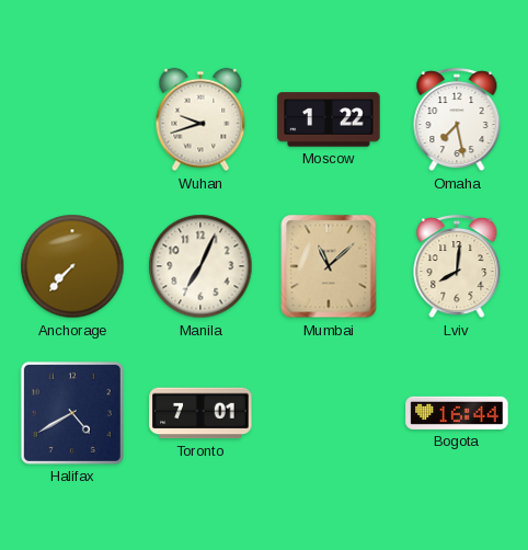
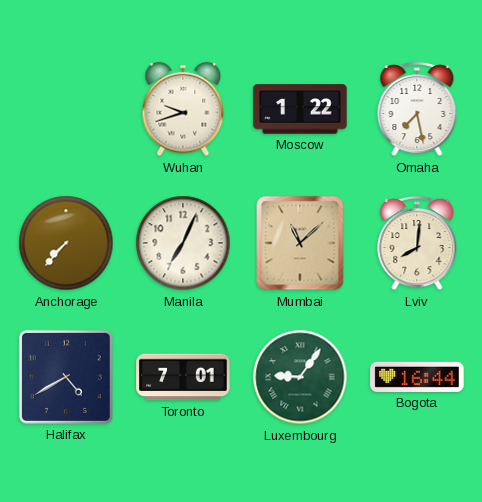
Luxembourg: none -> 9:06
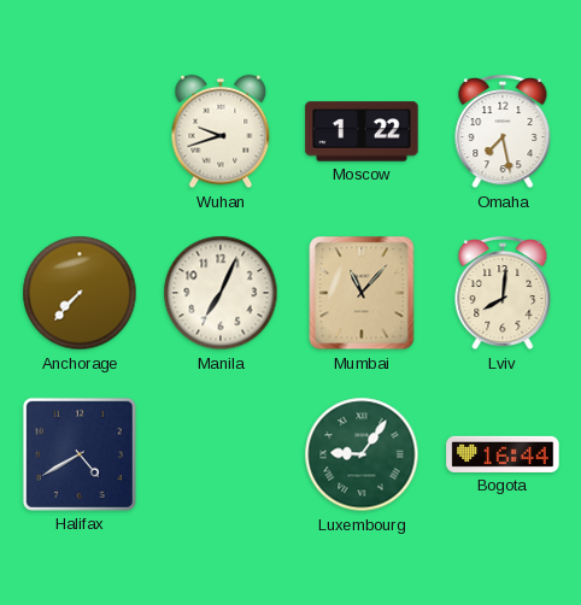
Mumbai: 11:08 -> 11:07
Toronto: 7:01 -> none
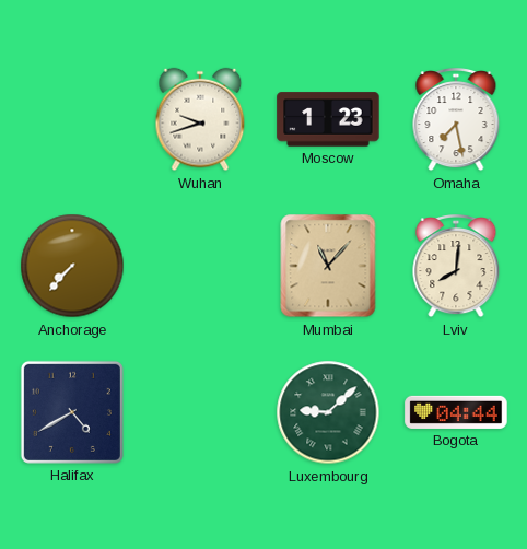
Moscow: 1:22 -> 1:23
Manila: 7:04 -> none
Luxembourg: 9:06 -> 9:08
Bogota: 16:44 -> 04:44
